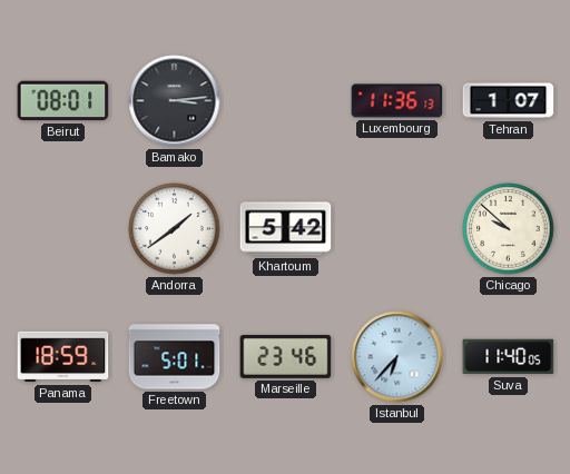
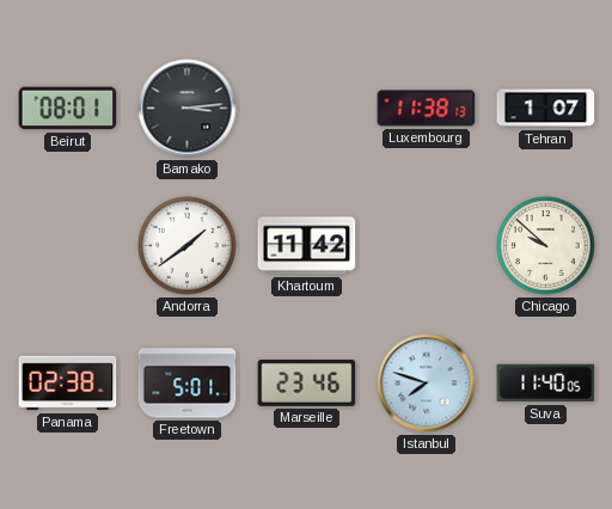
Luxembourg: 11:36 -> 11:38
Khartoum: 5:42 -> 11:42
Panama: 18:59 -> 02:38
Istanbul: 6:37 -> 7:48
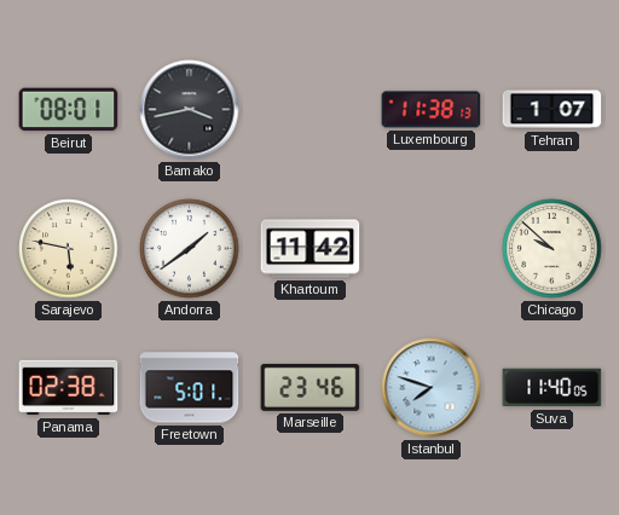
Bamako: 3:14 -> 3:43
Sarajevo: none -> 5:47
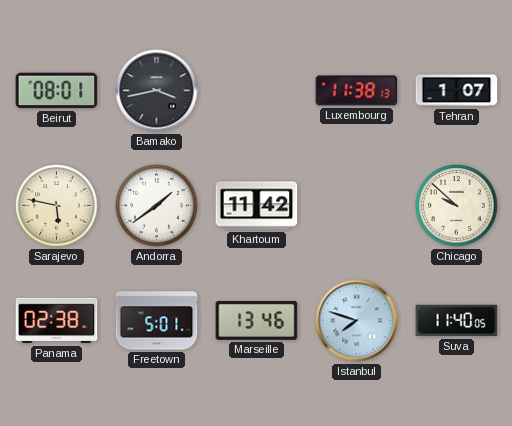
Marseille: 23:46 -> 13:46
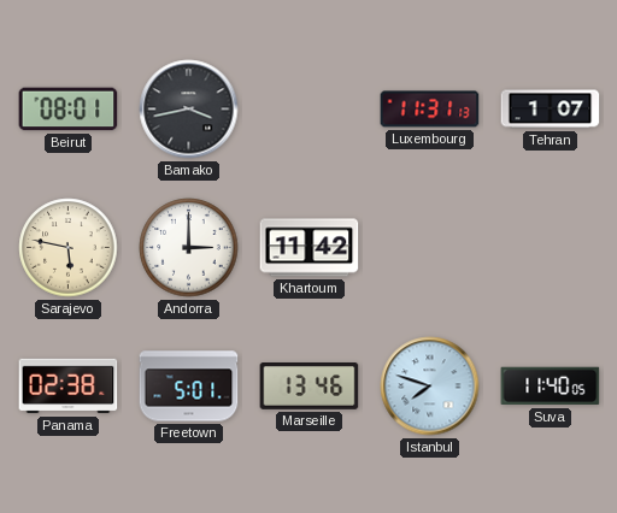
Luxembourg: 11:38 -> 11:31
Andorra: 1:39 -> 3:00
Chicago: 9:52 -> none
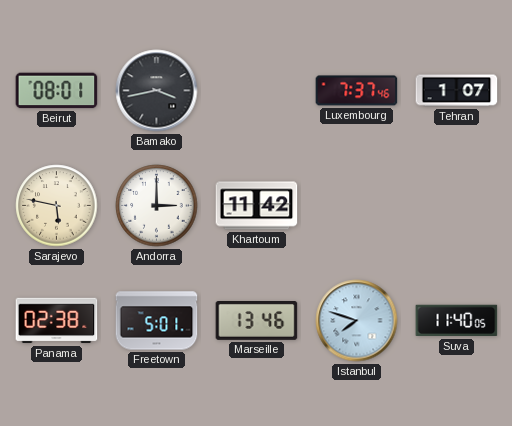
Luxembourg: 11:31 -> 7:37
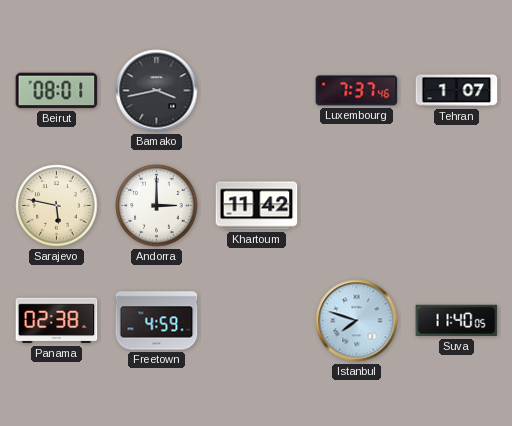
Freetown: 5:01 -> 4:59
Marseille: 13:46 -> none
